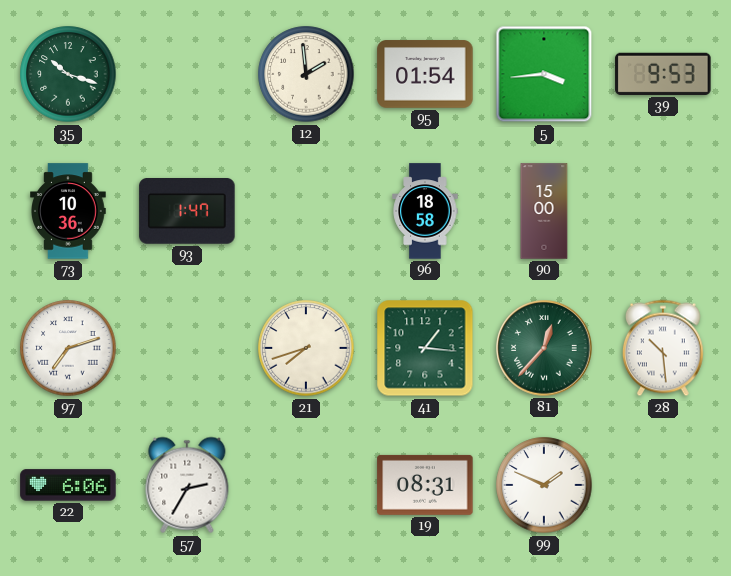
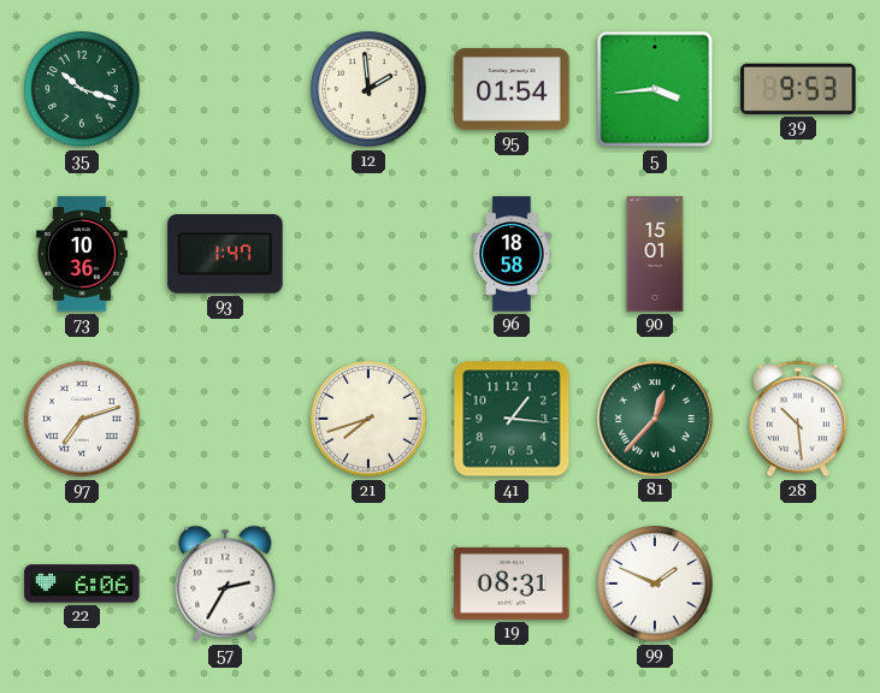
90: 15:00 -> 15:01
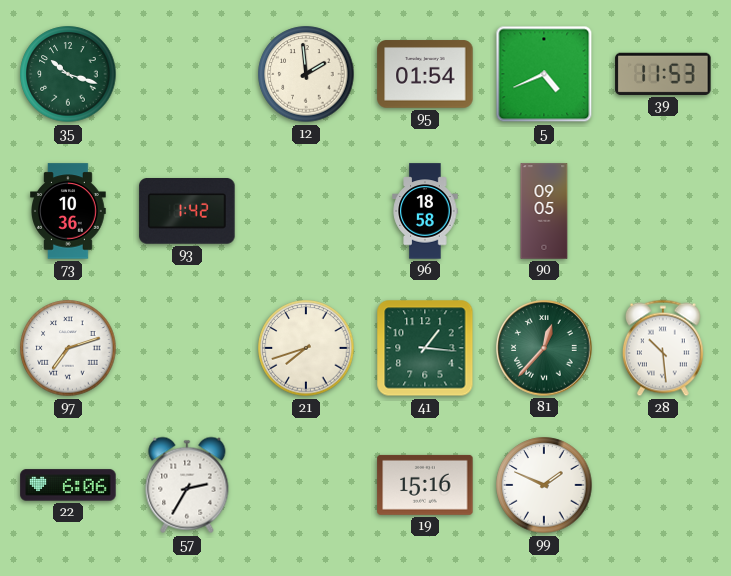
5: 3:44 -> 4:41
39: 9:53 -> 11:53
93: 1:47 -> 1:42
90: 15:01 -> 09:05
19: 08:31 -> 15:16
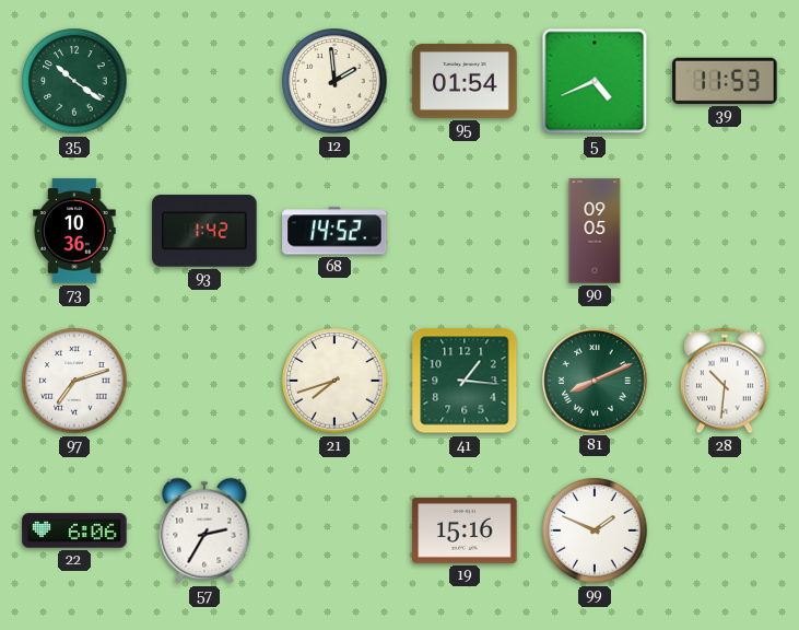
35: 10:18 -> 10:21
68: none -> 14:52
96: 18:58 -> none
81: 12:37 -> 8:11
28: 10:29 -> 10:31
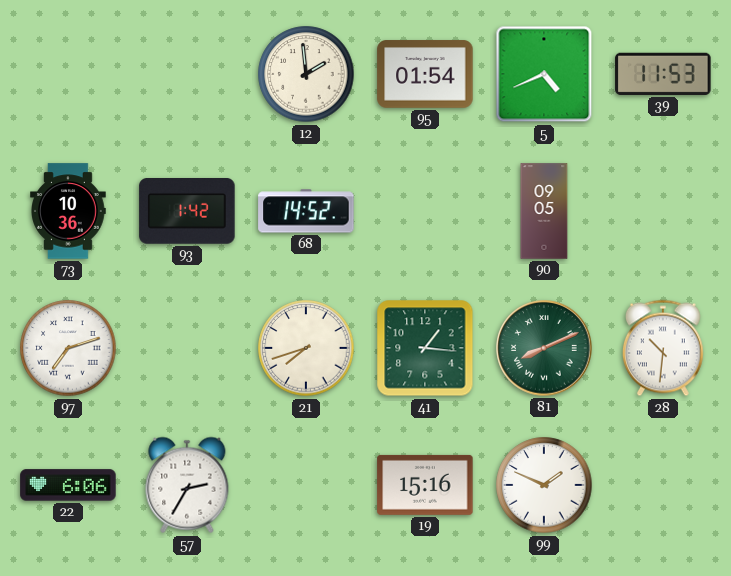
35: 10:21 -> none
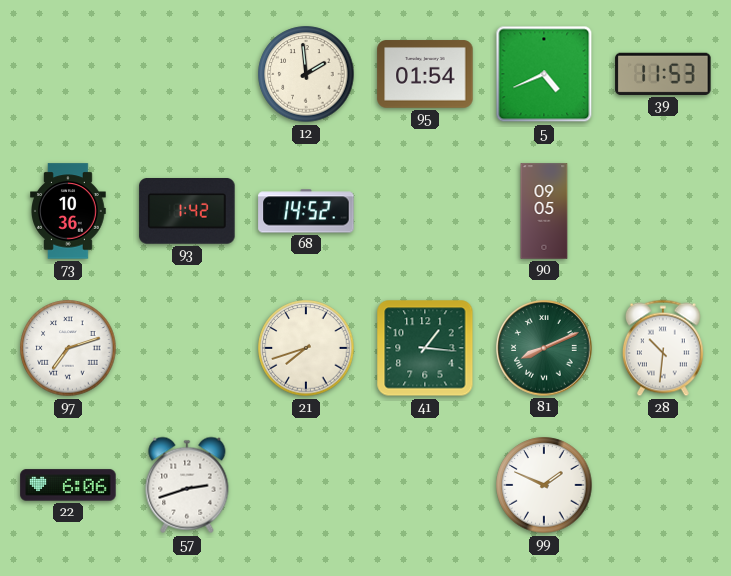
57: 2:35 -> 2:42
19: 15:16 -> none
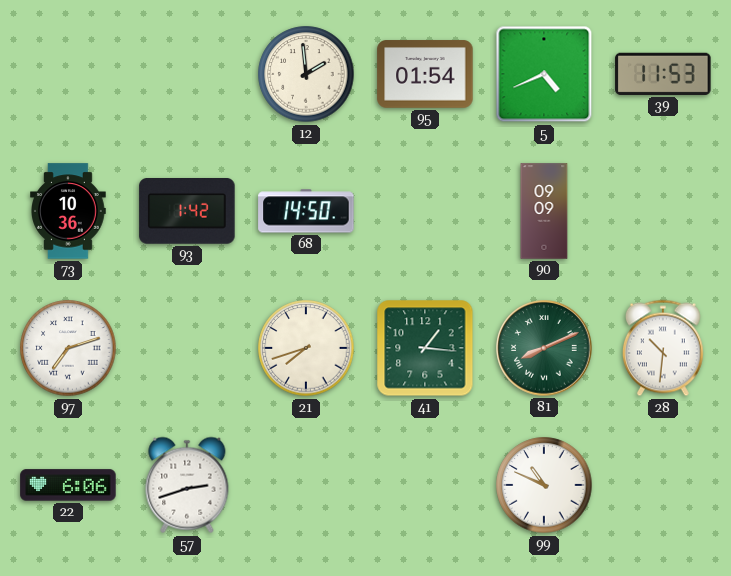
68: 14:52 -> 14:50
90: 09:05 -> 09:09
99: 1:49 -> 10:49
